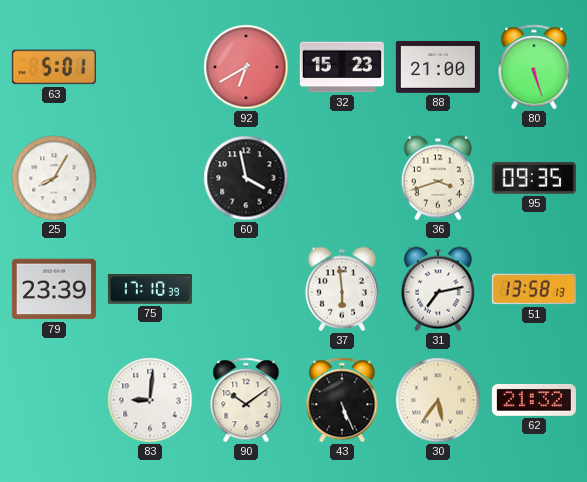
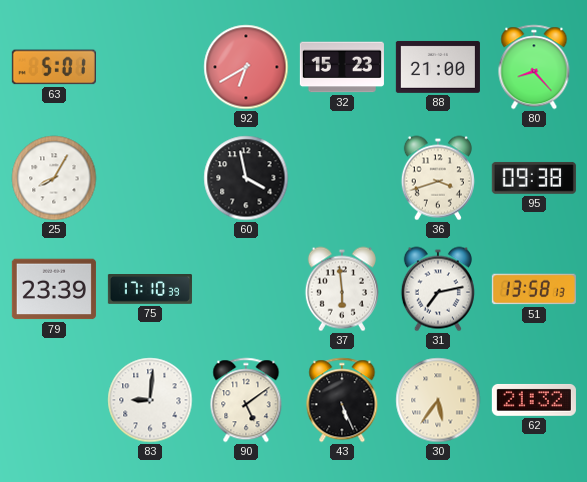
80: 5:27 -> 8:23
95: 09:35 -> 09:38
90: 10:09 -> 5:09
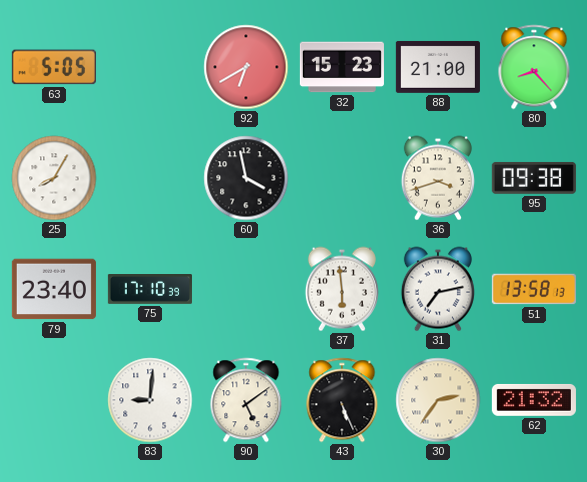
63: 5:01 -> 5:05
79: 23:39 -> 23:40
30: 5:36 -> 2:36
